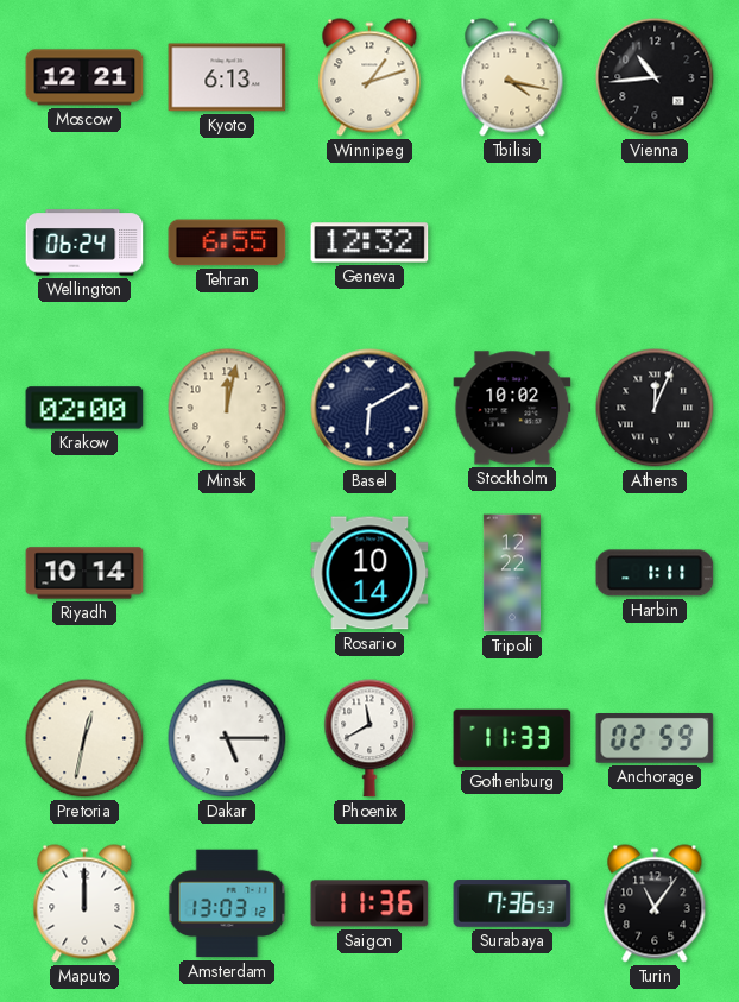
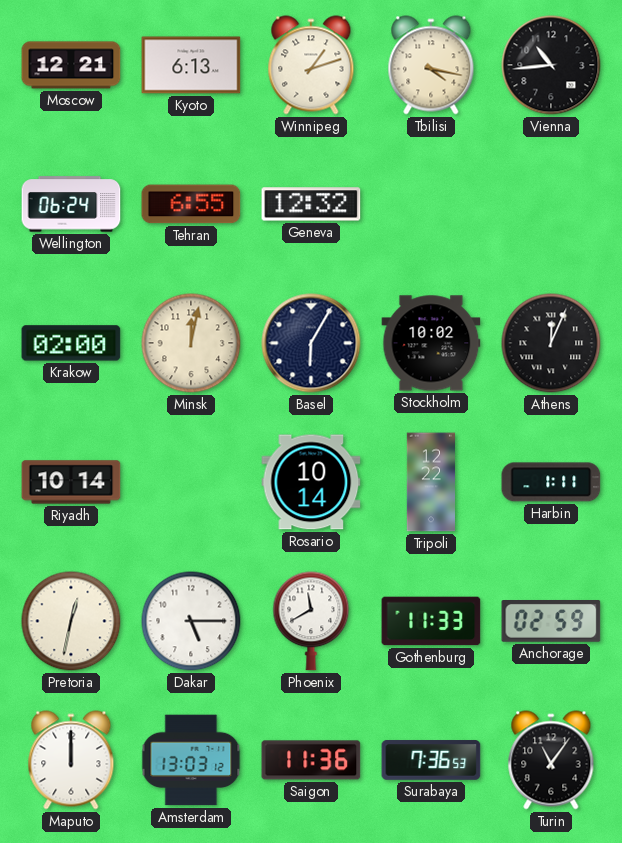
Basel: 6:10 -> 6:05
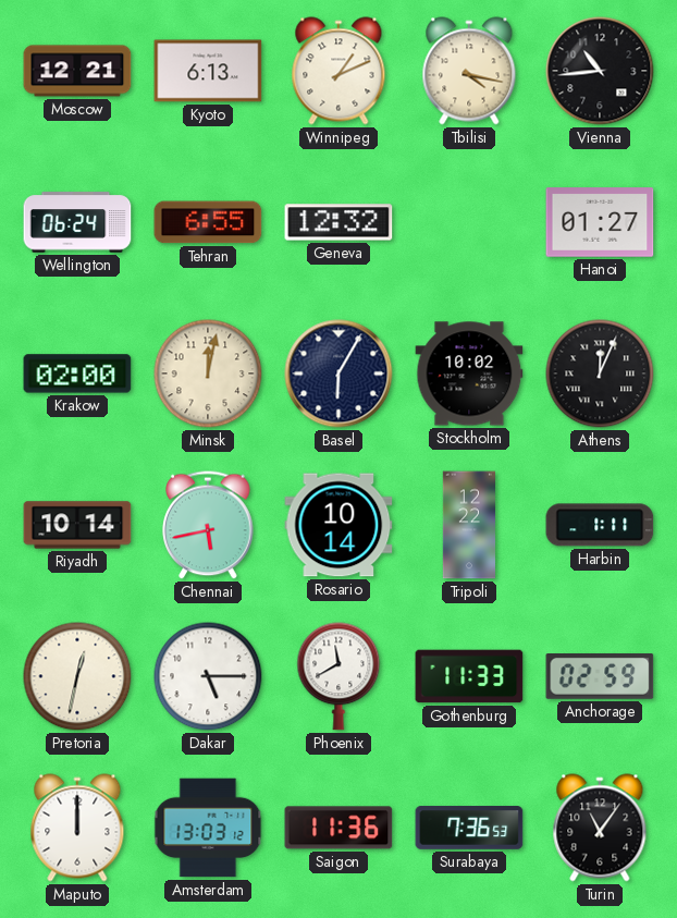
Winnipeg: 1:12 -> 1:11
Hanoi: none -> 01:27
Chennai: none -> 5:43
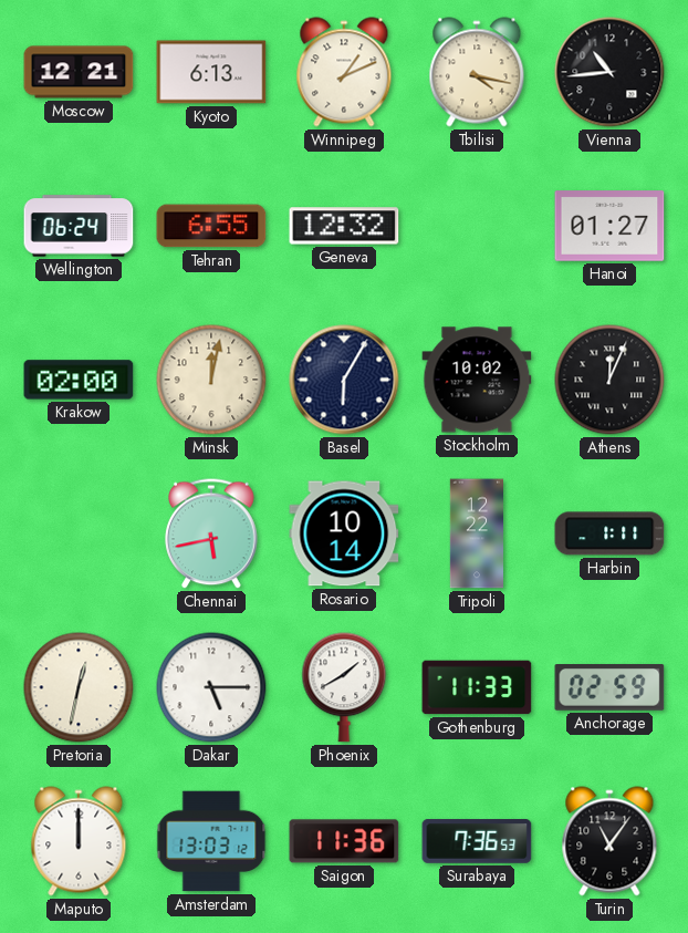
Riyadh: 10:14 -> none
Phoenix: 11:40 -> 1:40
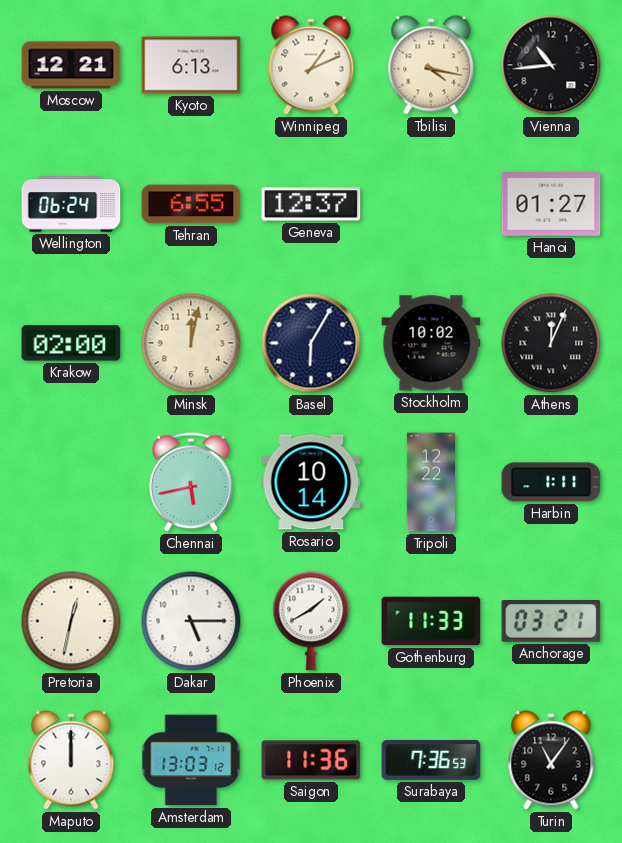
Geneva: 12:32 -> 12:37
Anchorage: 02:59 -> 03:21
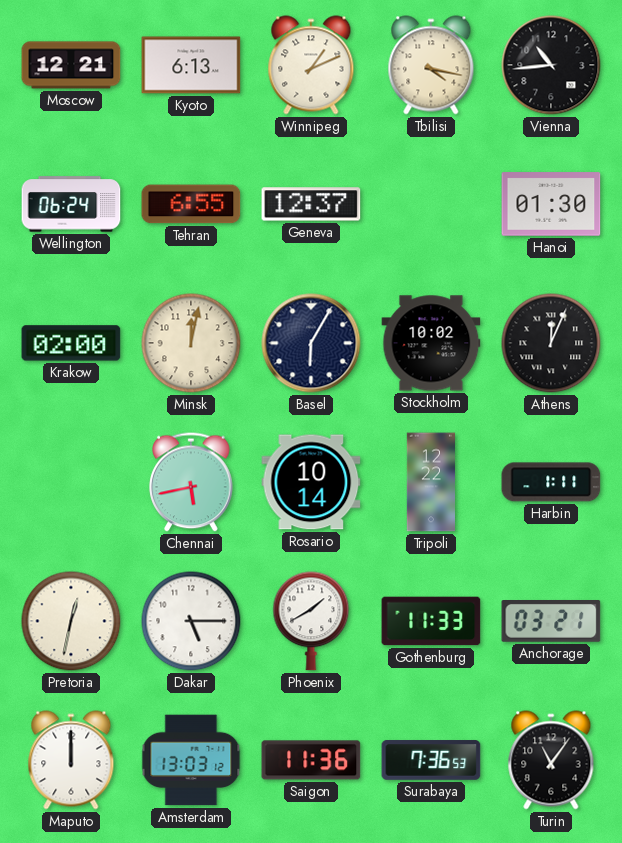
Hanoi: 01:27 -> 01:30
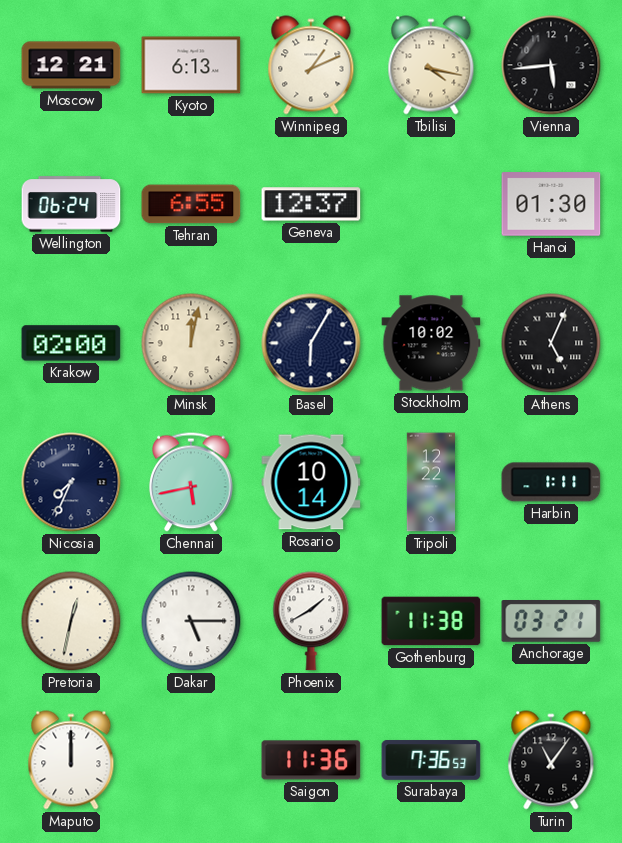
Vienna: 10:44 -> 5:44
Athens: 12:04 -> 5:04
Nicosia: none -> 7:34
Gothenburg: 11:33 -> 11:38
Amsterdam: 13:03 -> none
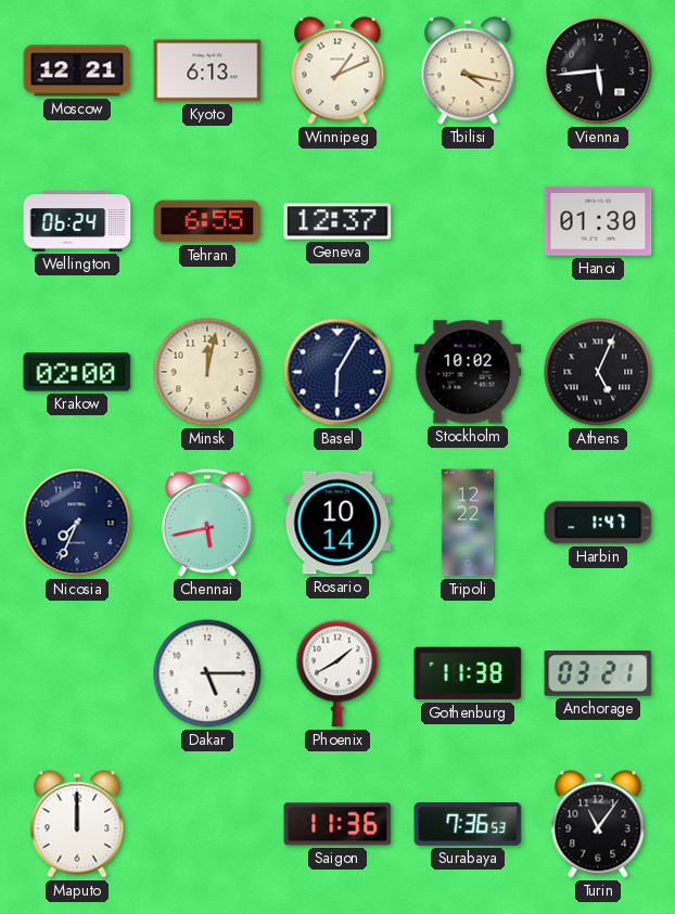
Harbin: 1:11 -> 1:47
Pretoria: 12:32 -> none
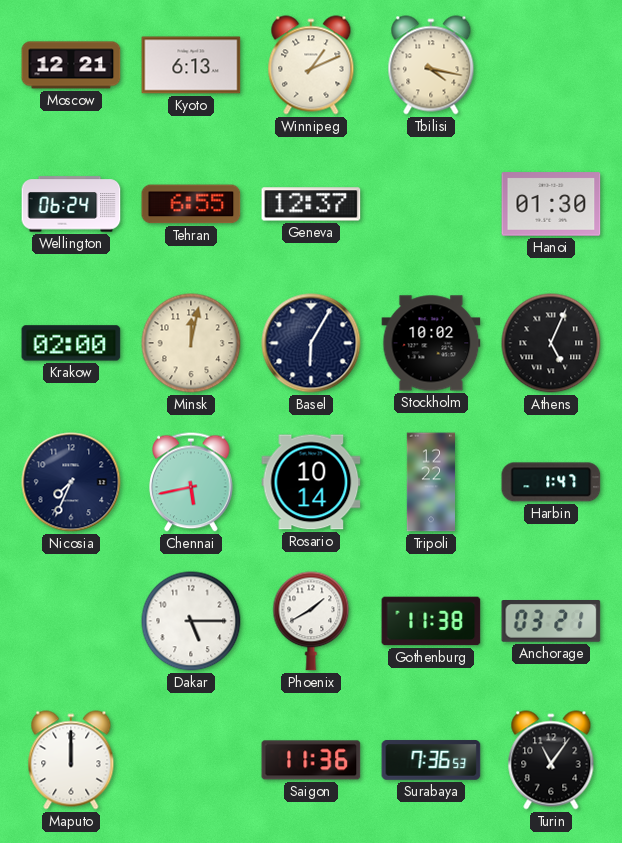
Vienna: 5:44 -> none
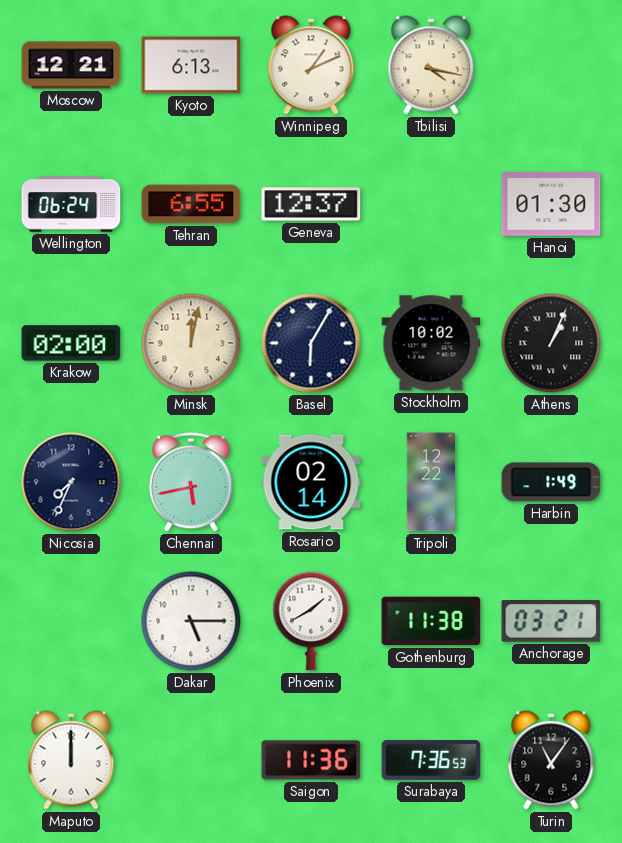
Athens: 5:04 -> 1:04
Rosario: 10:14 -> 02:14
Harbin: 1:47 -> 1:49
